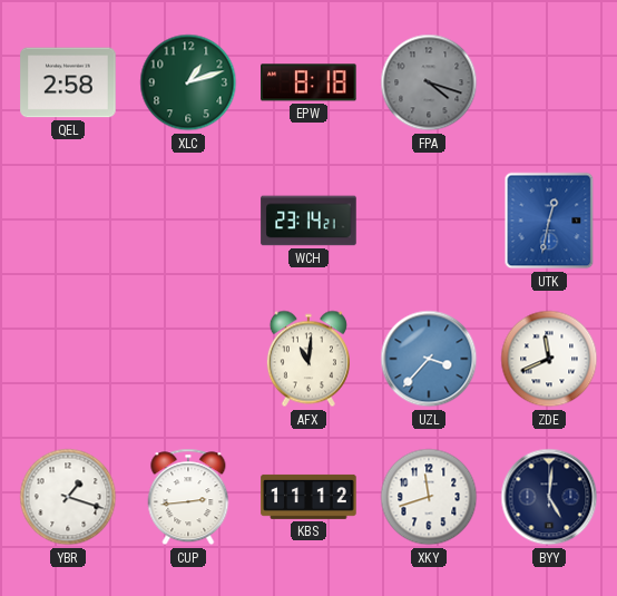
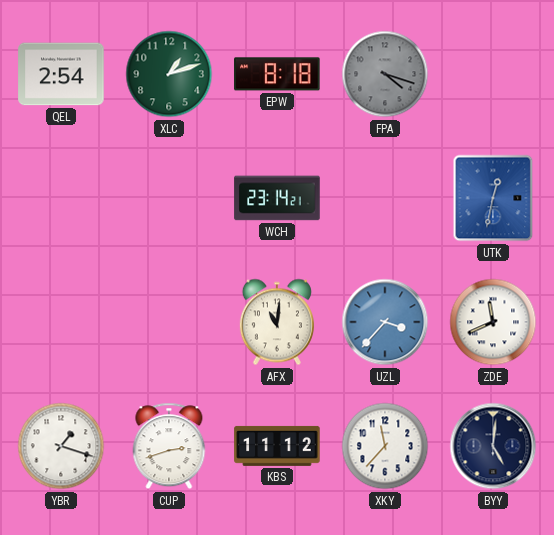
QEL: 2:58 -> 2:54
CUP: 2:44 -> 2:42
XKY: 11:42 -> 11:37
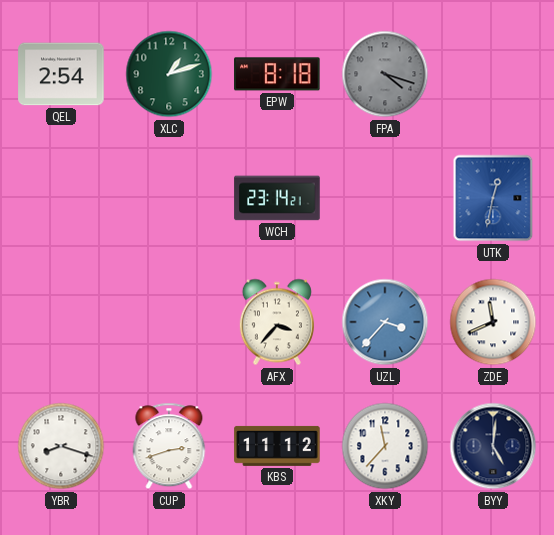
AFX: 11:01 -> 3:37
YBR: 1:18 -> 8:18
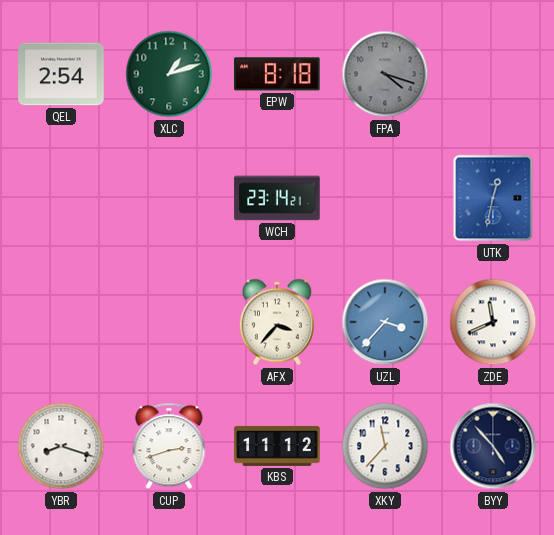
BYY: 5:01 -> 4:53
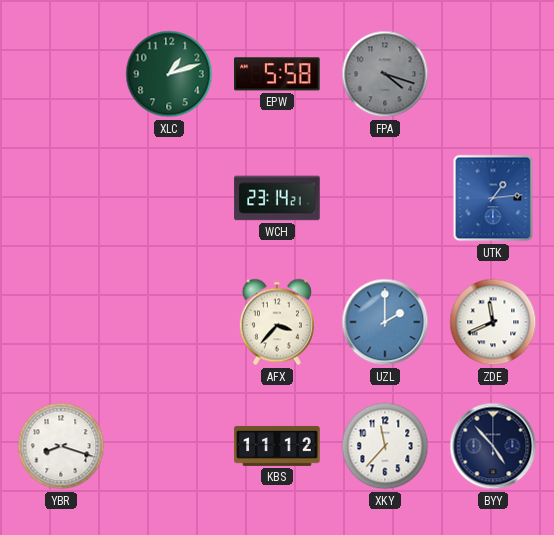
QEL: 2:54 -> none
EPW: 8:18 -> 5:58
UTK: 12:32 -> 1:14
UZL: 3:37 -> 2:00
CUP: 2:42 -> none
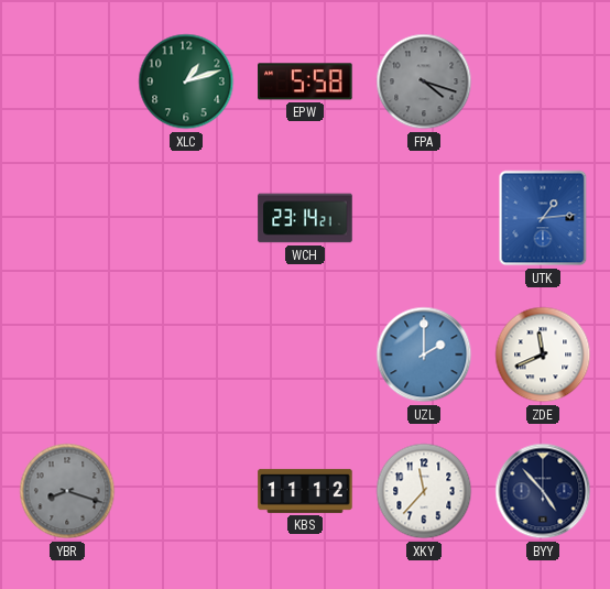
AFX: 3:37 -> none
YBR dial: white -> grey
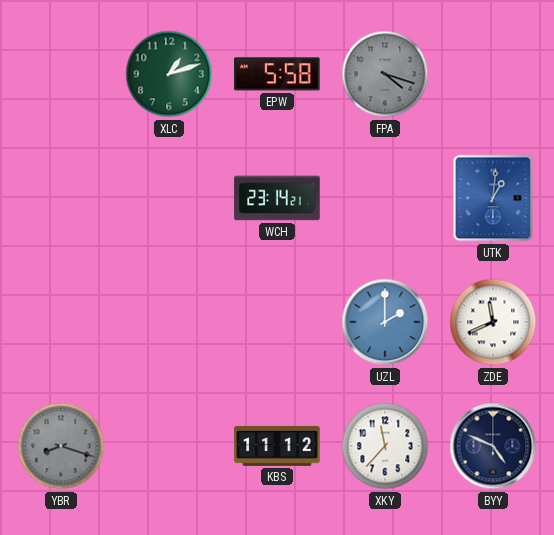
UTK: 1:14 -> 1:01
BYY: 4:53 -> 4:49
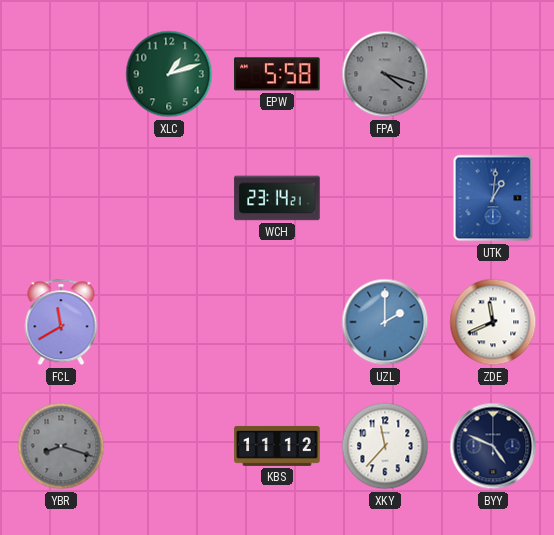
FCL: none -> 11:40
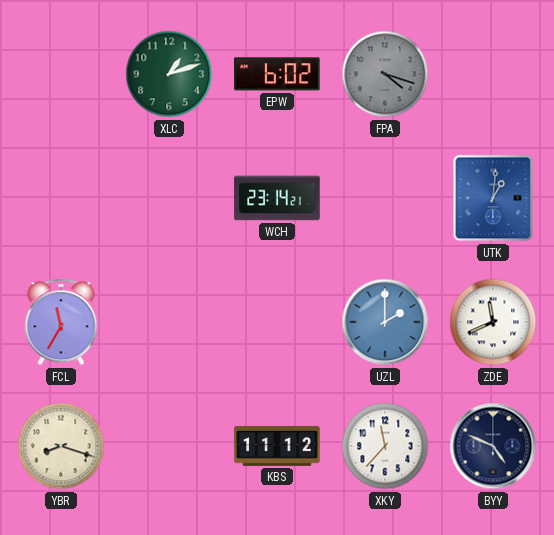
EPW: 5:58 -> 6:02
FCL: 11:40 -> 11:35
YBR dial: grey -> cream
